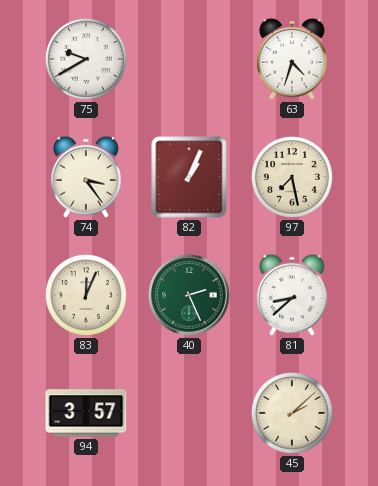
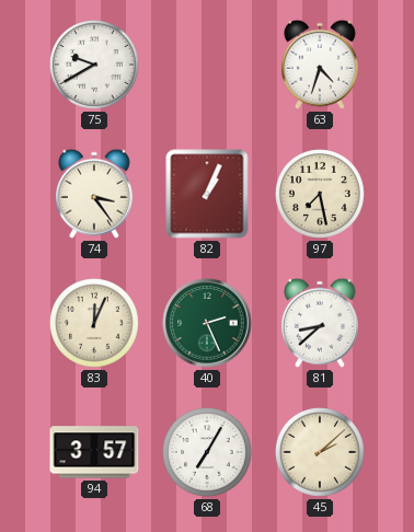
68: none -> 7:05
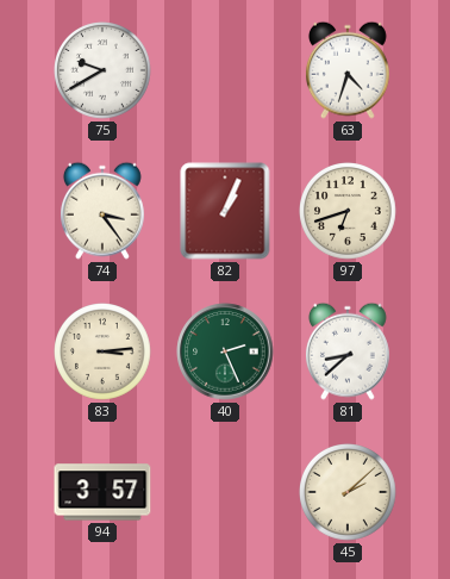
97: 7:28 -> 6:42
83: 12:04 -> 3:14
68: 7:05 -> none
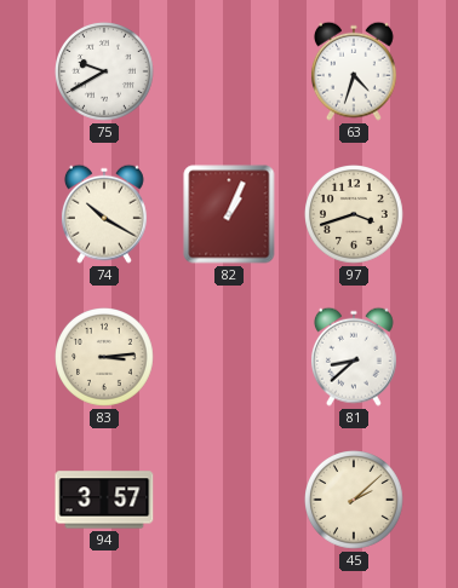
74: 3:24 -> 10:20
97: 6:42 -> 3:42
40: 2:26 -> none
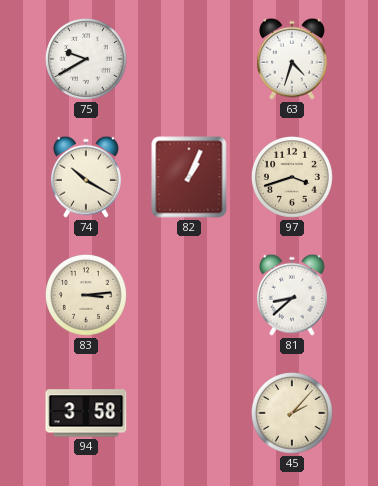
94: 3:57 -> 3:58
45: 2:08 -> 2:07
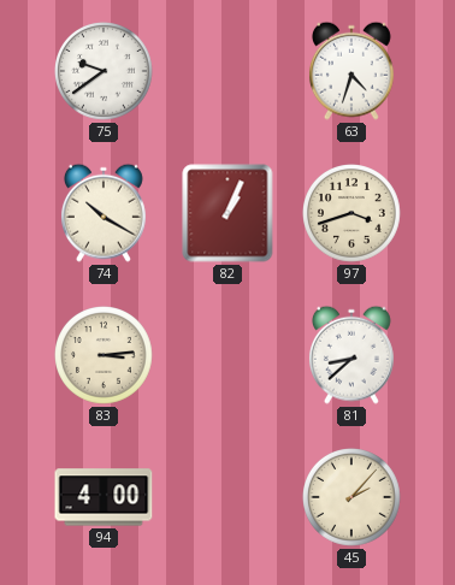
75: 9:40 -> 9:39
94: 3:58 -> 4:00
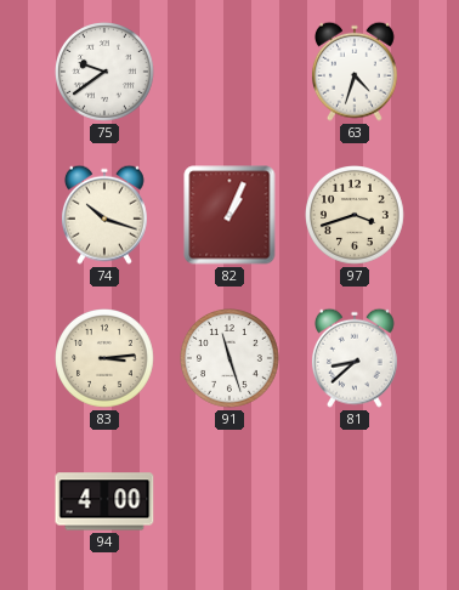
74: 10:20 -> 10:18
91: none -> 11:27
45: 2:07 -> none
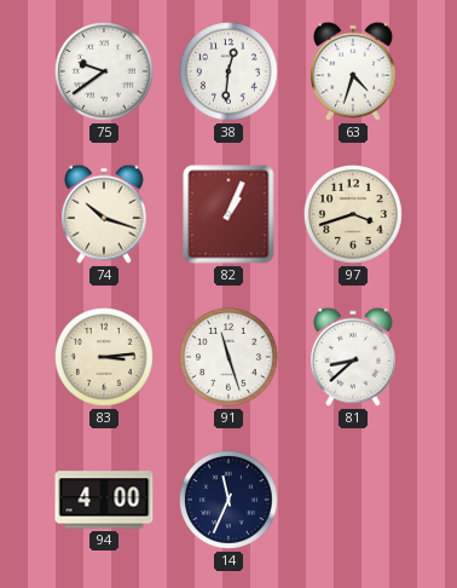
38: none -> 12:31
14: none -> 11:34
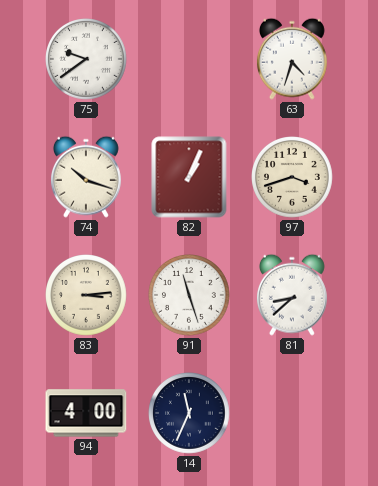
38: 12:31 -> none
